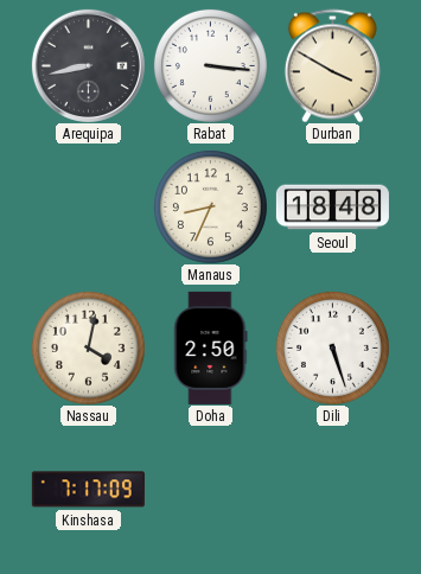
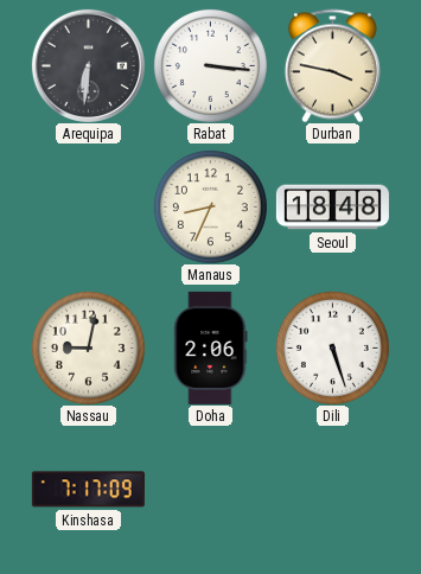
Arequipa: 8:43 -> 6:31
Durban: 3:50 -> 3:47
Nassau: 4:02 -> 9:02
Doha: 2:50 -> 2:06
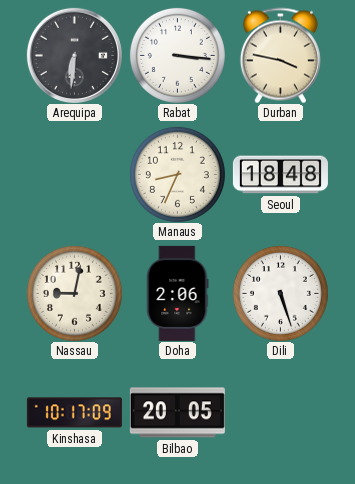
Kinshasa: 7:17 -> 10:17
Bilbao: none -> 20:05
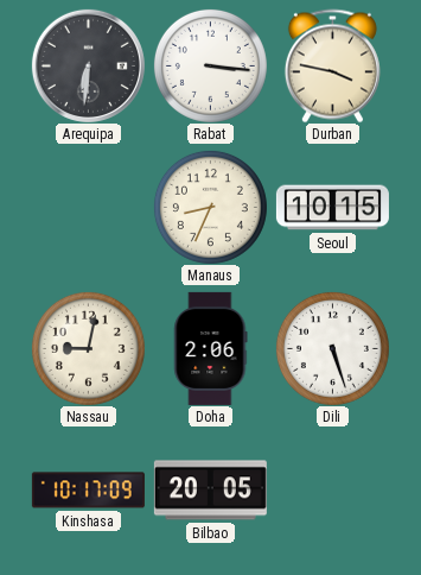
Seoul: 18:48 -> 10:15
